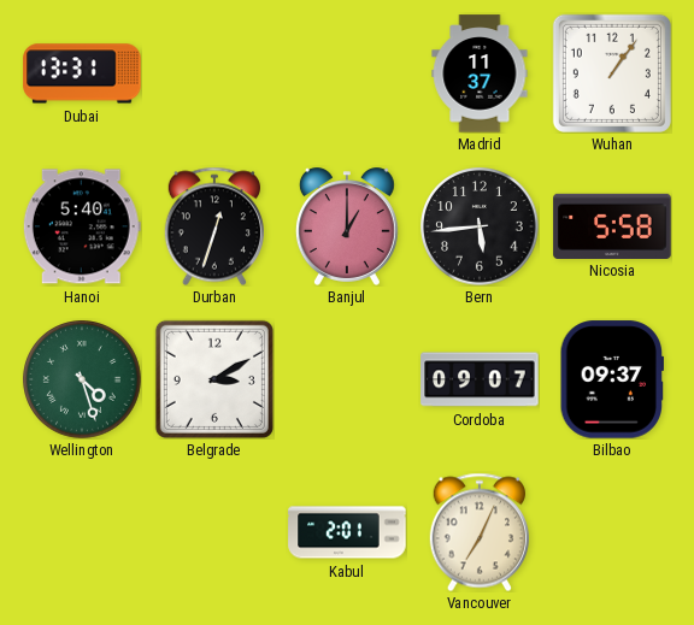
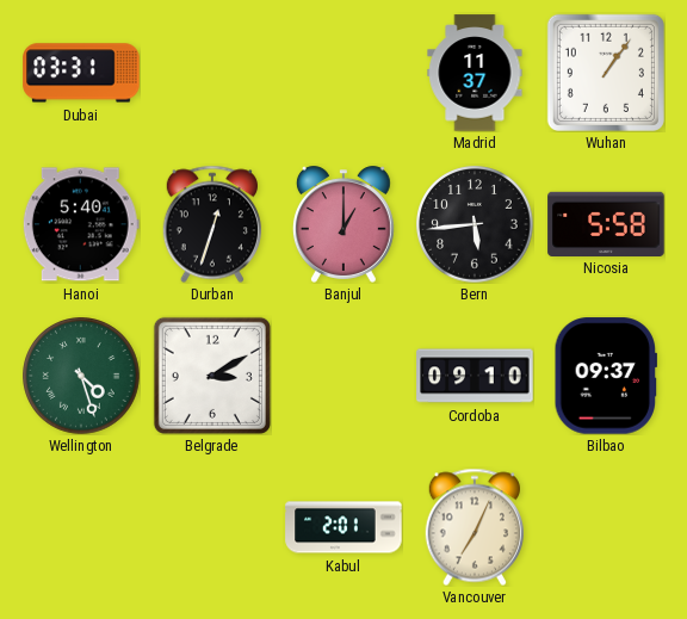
Dubai: 13:31 -> 03:31
Cordoba: 09:07 -> 09:10
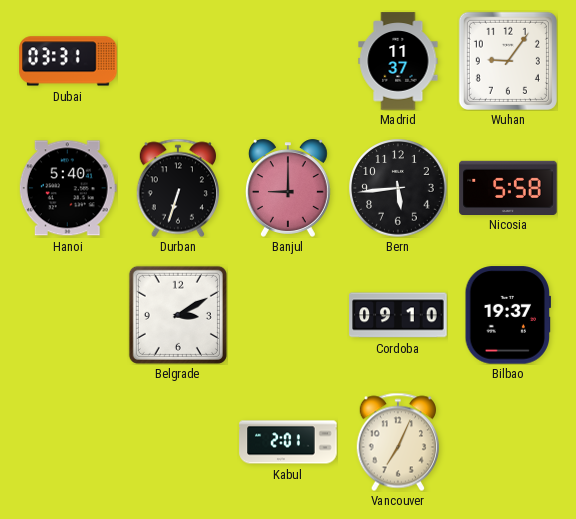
Wuhan: 1:06 -> 9:06
Durban: 12:33 -> 6:33
Banjul: 1:00 -> 9:00
Wellington: 4:27 -> none
Bilbao: 09:37 -> 19:37
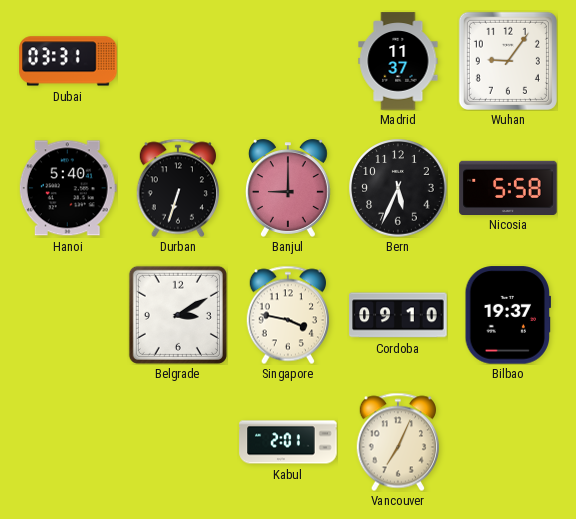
Bern: 5:44 -> 5:34
Singapore: none -> 3:47
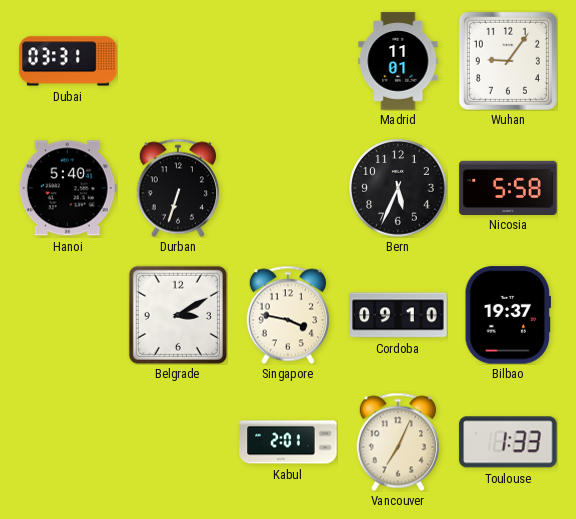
Madrid: 11:37 -> 11:01
Banjul: 9:00 -> none
Toulouse: none -> 1:33
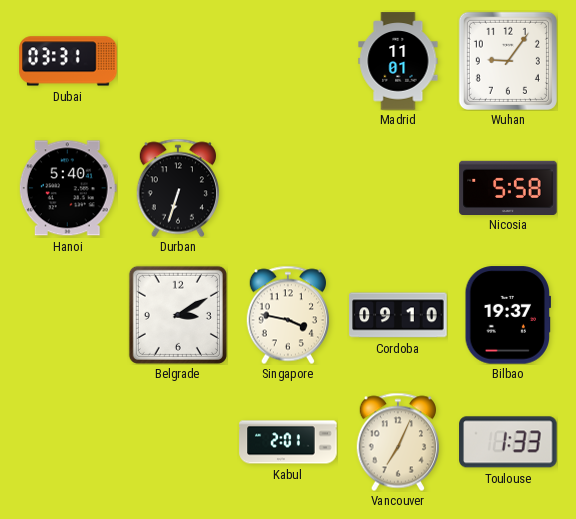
Bern: 5:34 -> none
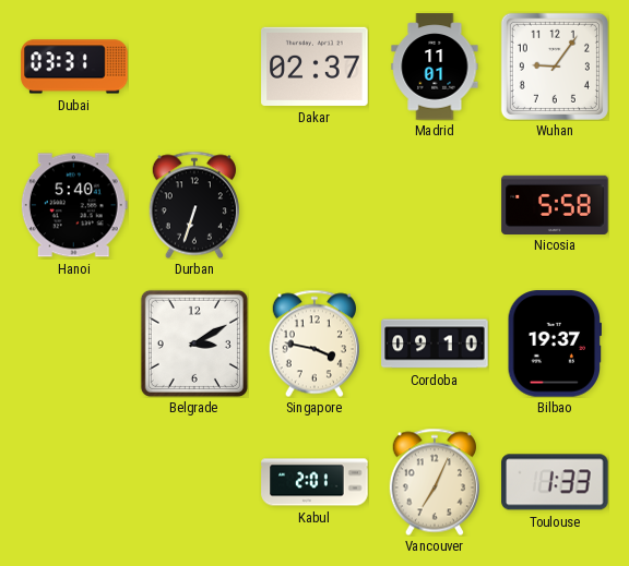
Dakar: none -> 02:37
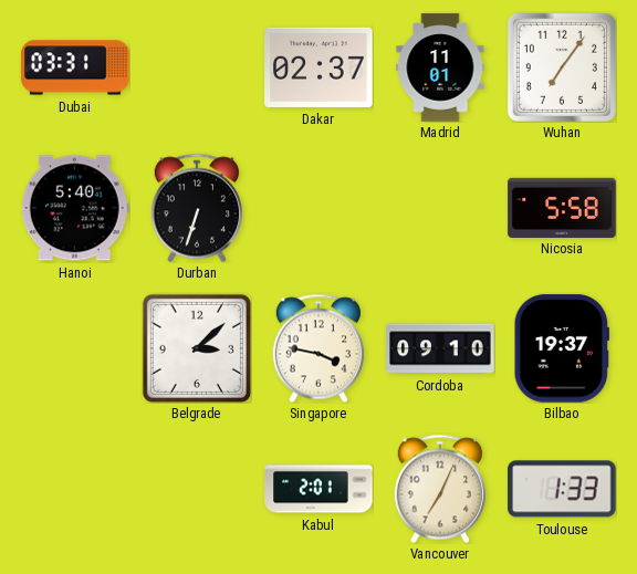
Wuhan: 9:06 -> 7:06
Belgrade: 3:10 -> 3:08
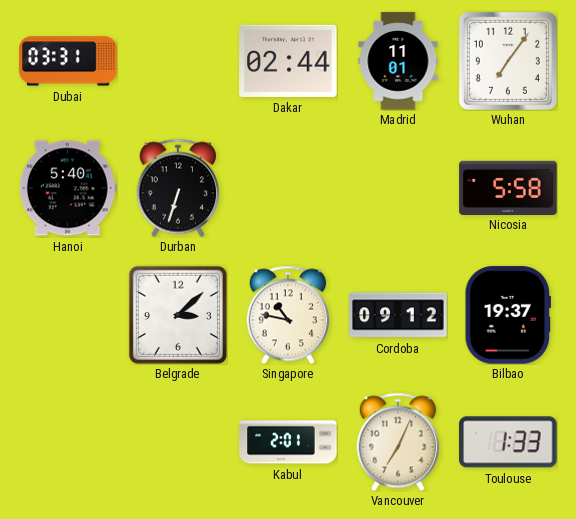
Dakar: 02:37 -> 02:44
Singapore: 3:47 -> 10:47
Cordoba: 09:10 -> 09:12
